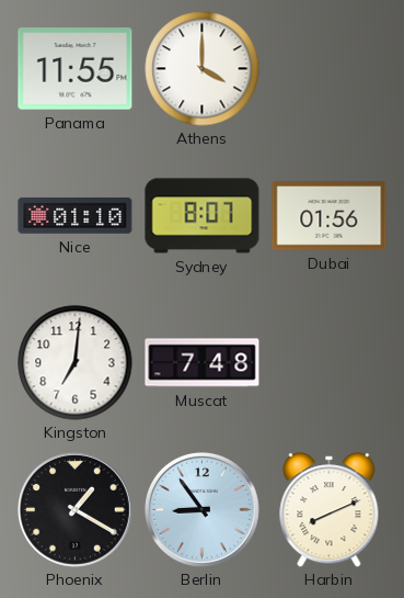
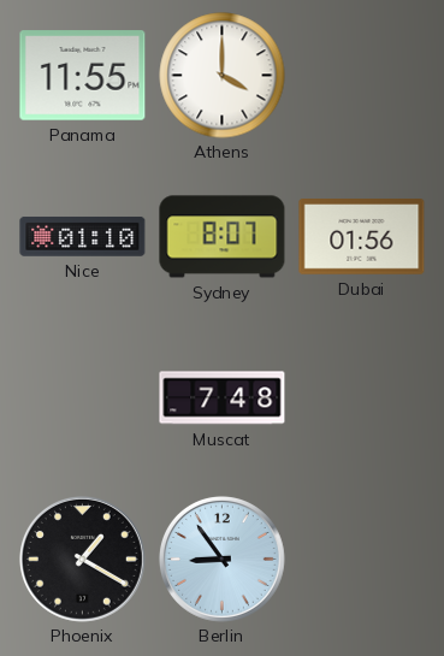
Kingston: 7:01 -> none
Harbin: 8:11 -> none
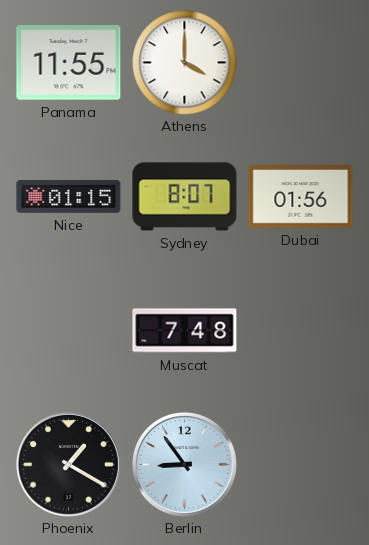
Nice: 01:10 -> 01:15
